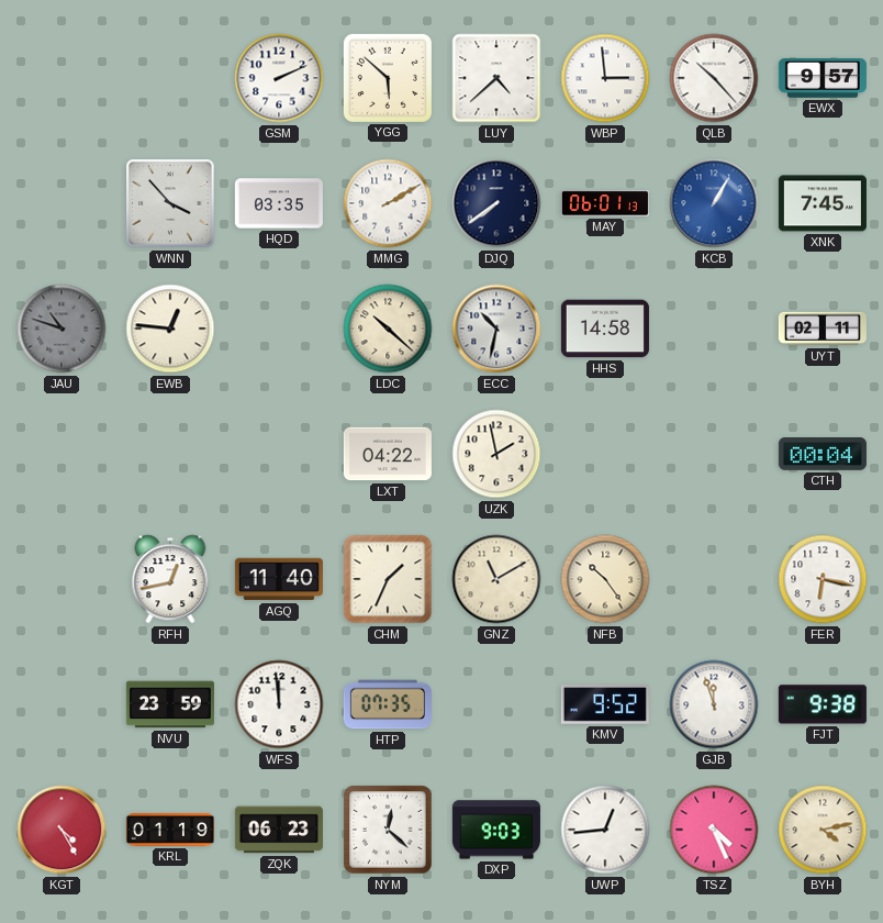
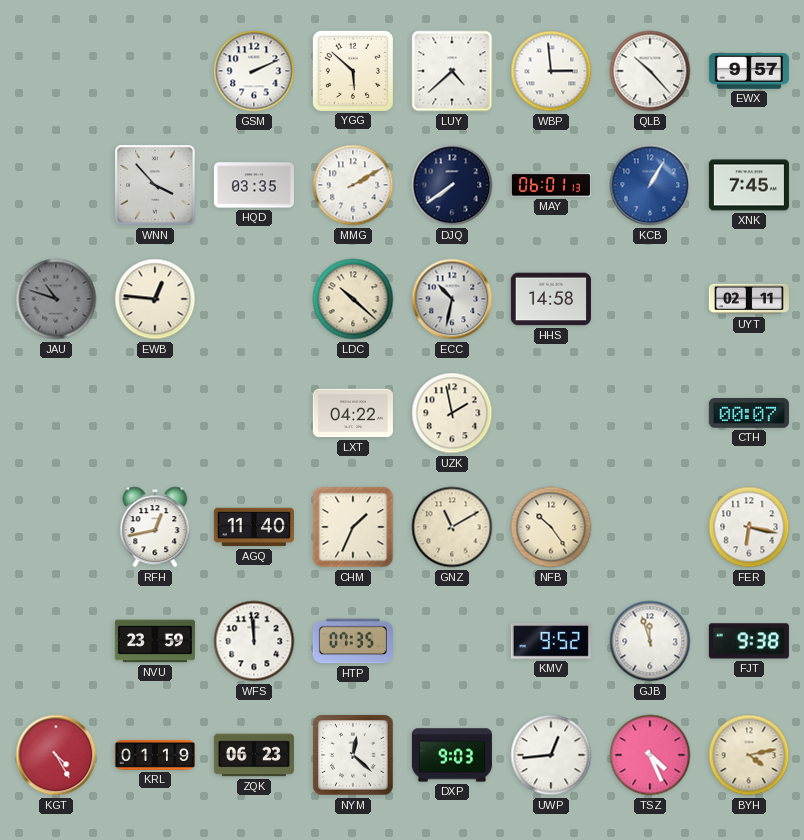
CTH: 00:04 -> 00:07
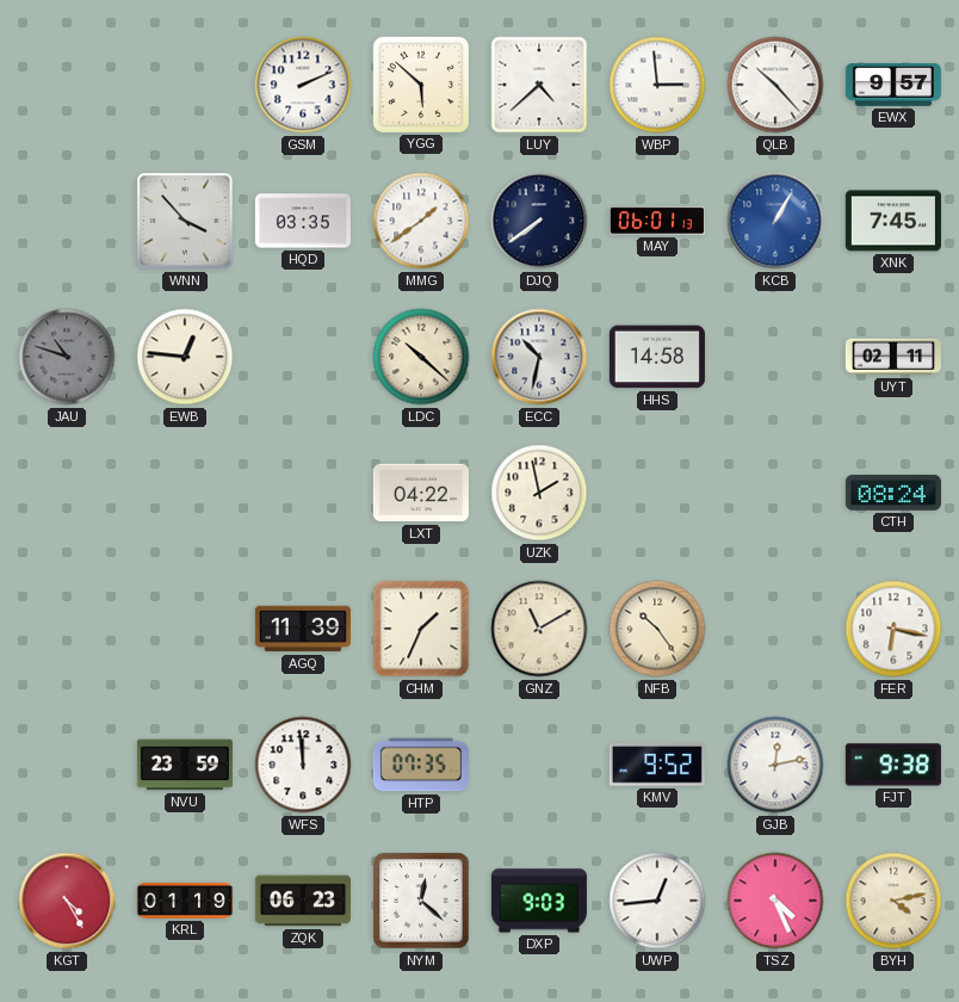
MMG: 2:10 -> 1:39
CTH: 00:07 -> 08:24
RFH: 12:43 -> none
AGQ: 11:40 -> 11:39
GJB: 11:57 -> 12:13
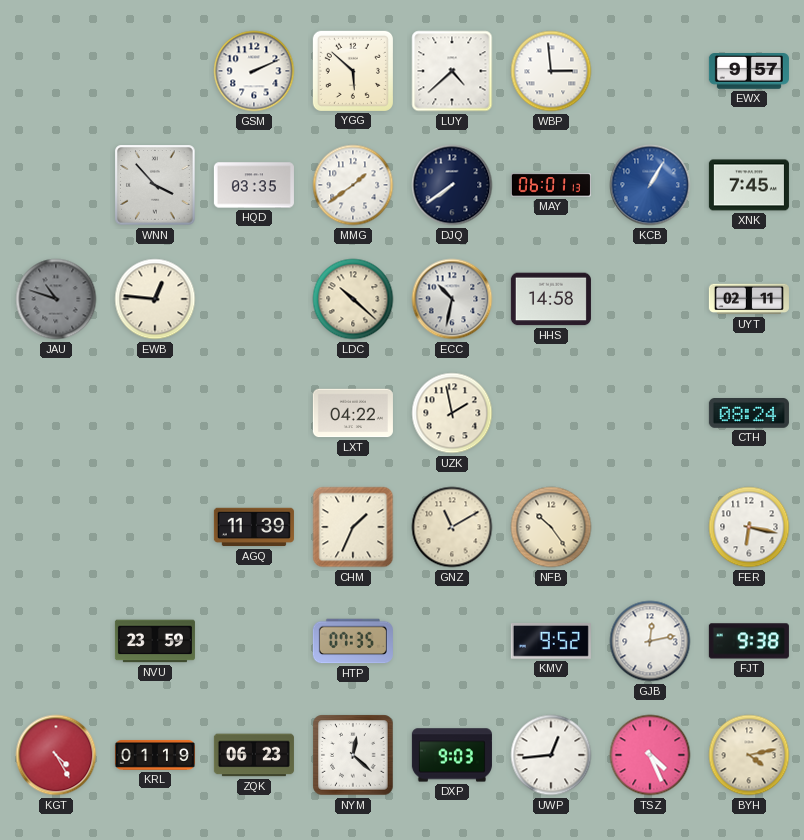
QLB: 10:23 -> none
WFS: 11:59 -> none
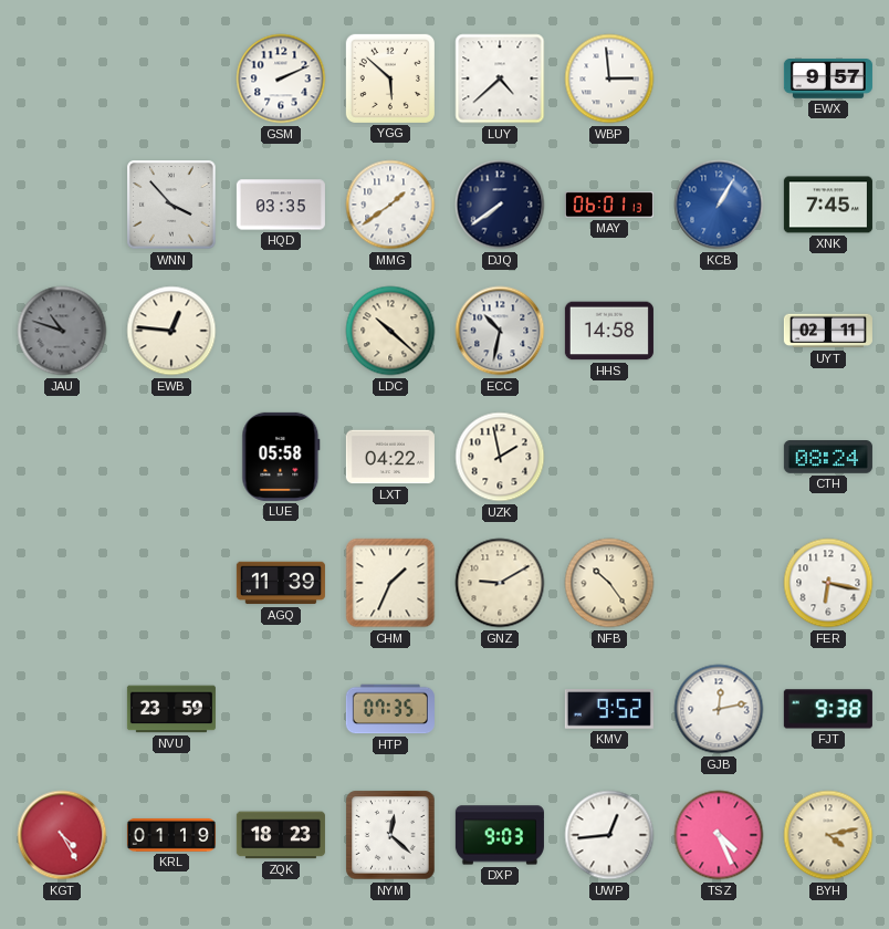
LUE: none -> 05:58
GNZ: 11:10 -> 9:10
ZQK: 06:23 -> 18:23
